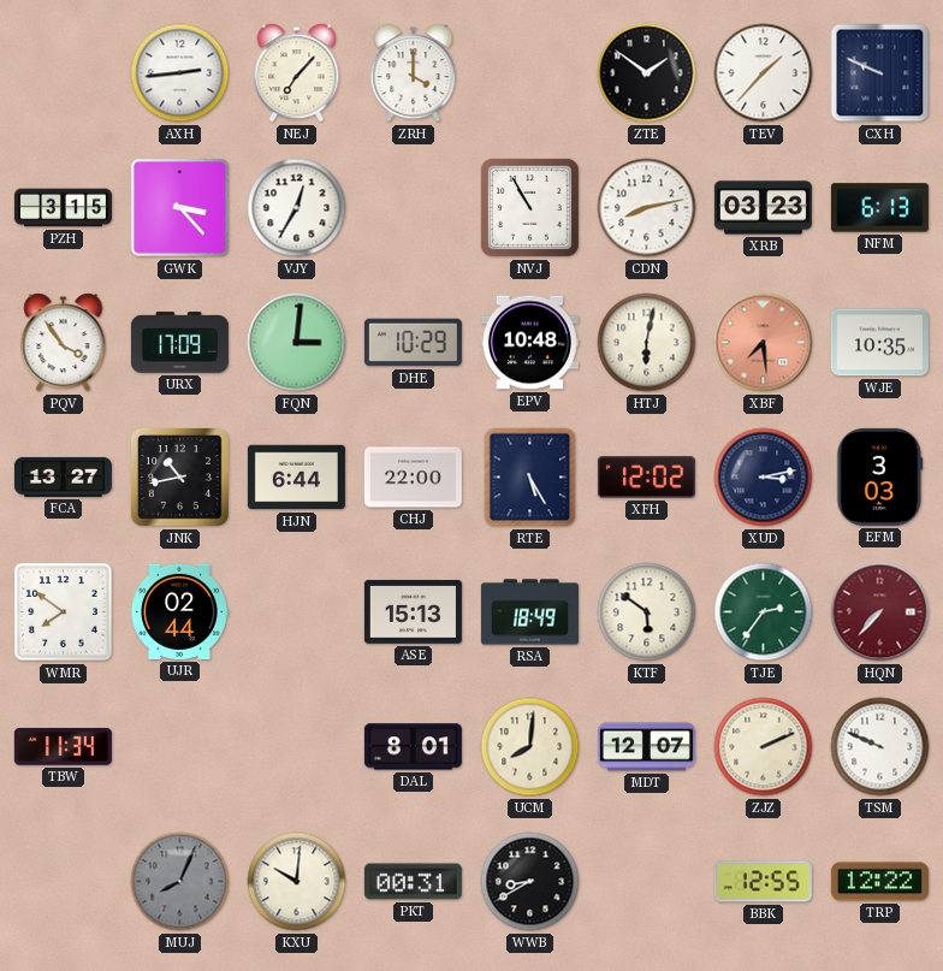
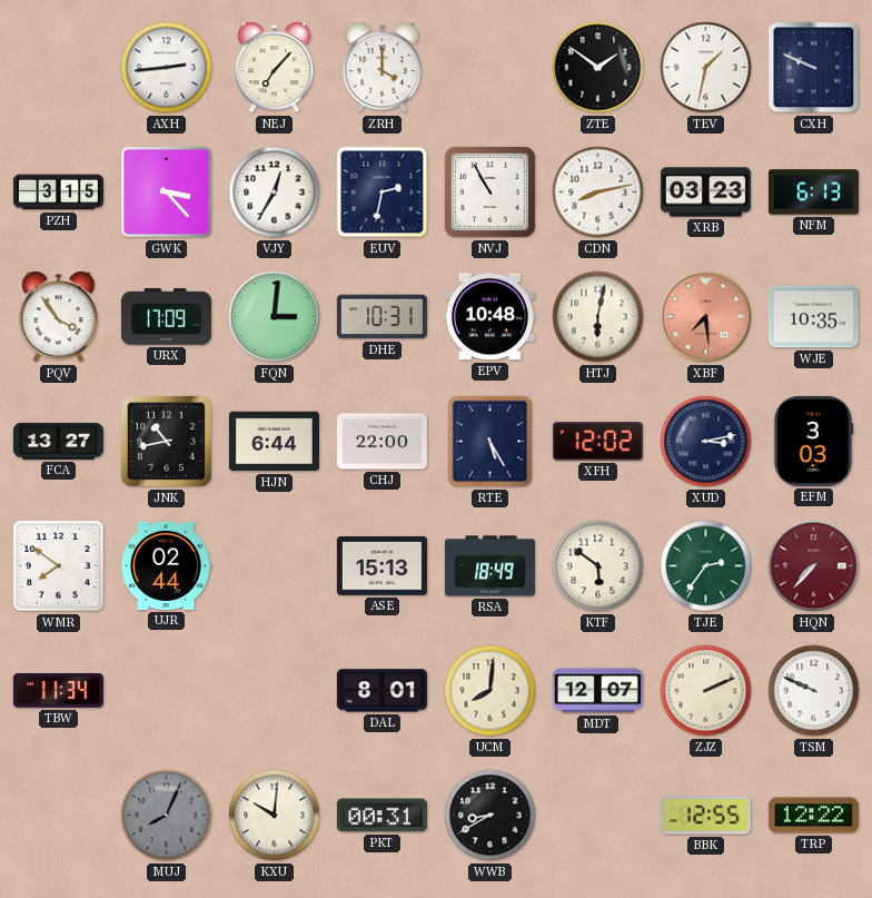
TEV: 1:37 -> 1:32
EUV: none -> 2:32
DHE: 10:29 -> 10:31
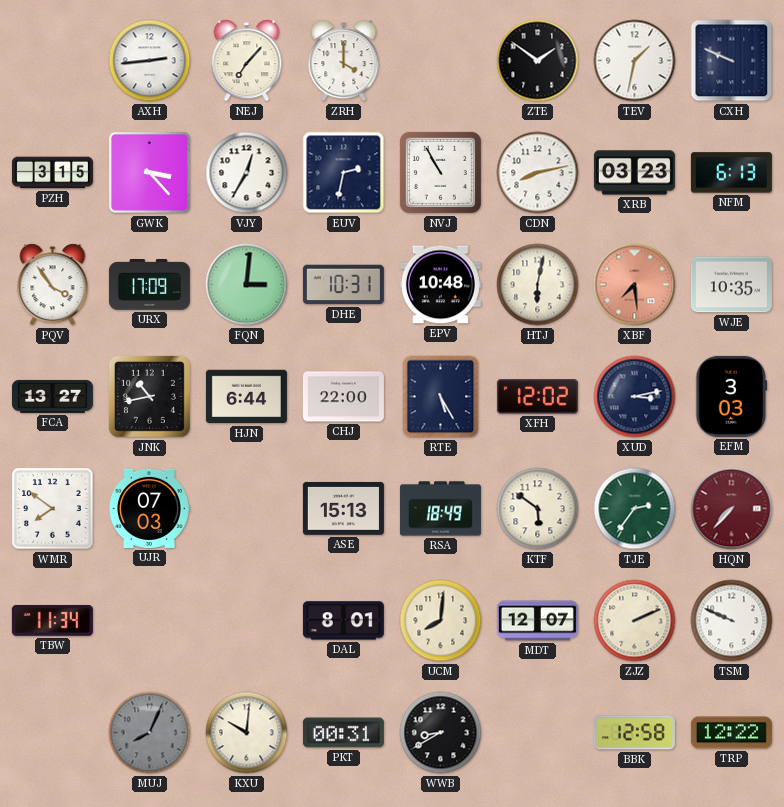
UJR: 02:44 -> 07:03
BBK: 12:55 -> 12:58
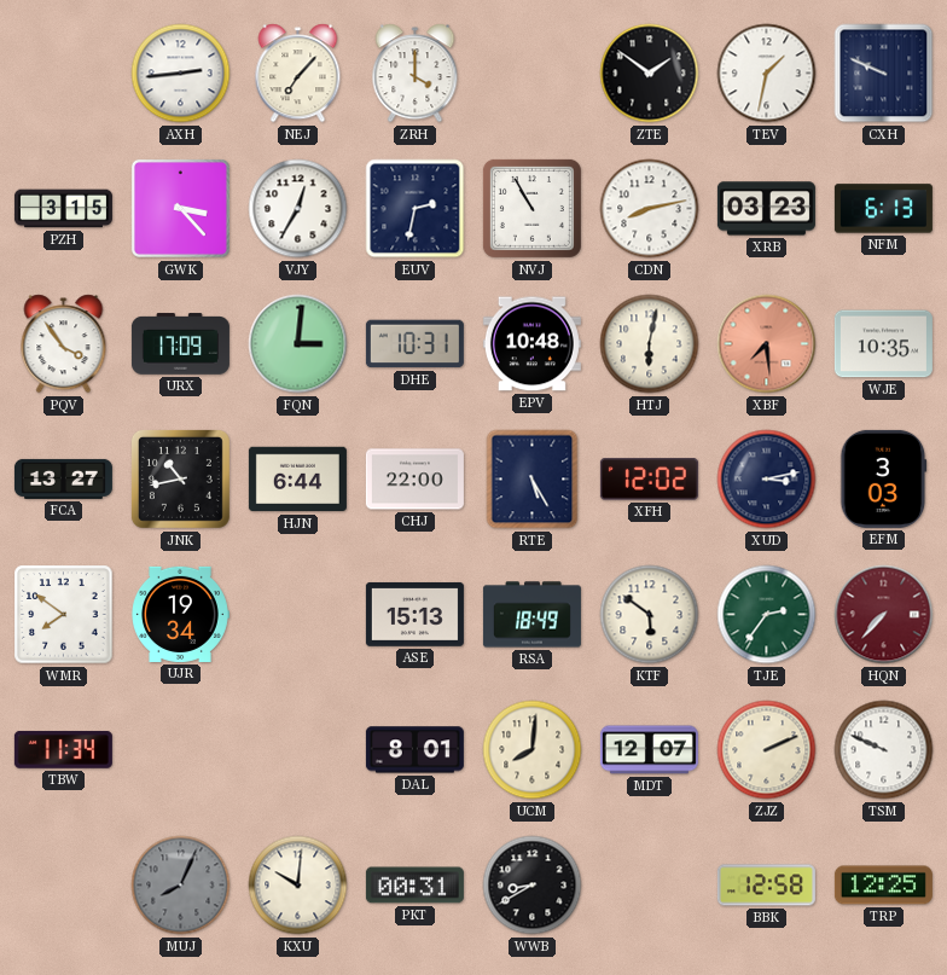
UJR: 07:03 -> 19:34
TRP: 12:22 -> 12:25
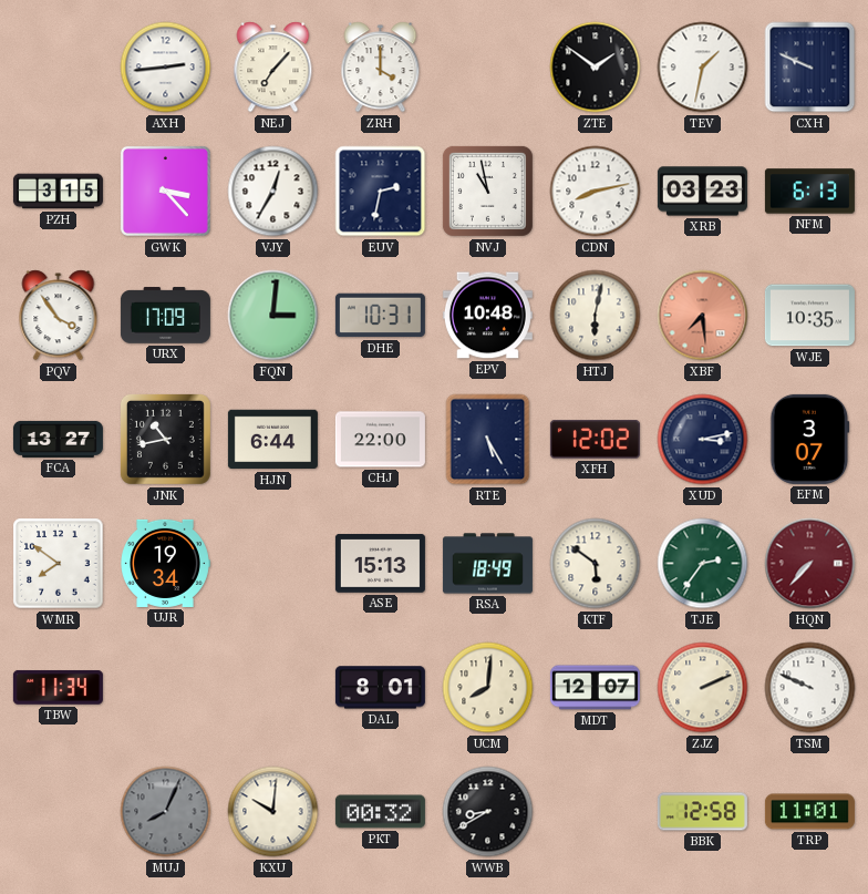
NVJ: 10:55 -> 10:58
EFM: 3:03 -> 3:07
PKT: 00:31 -> 00:32
TRP: 12:25 -> 11:01
